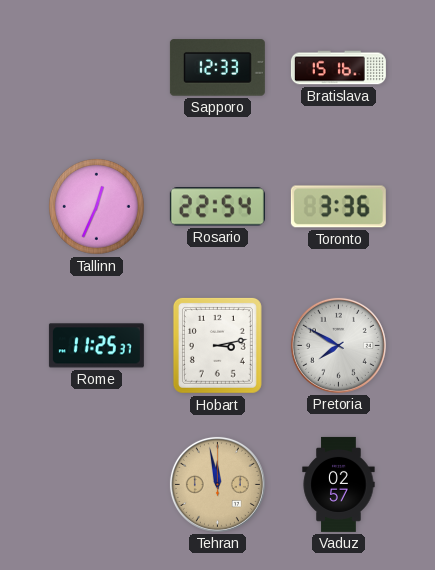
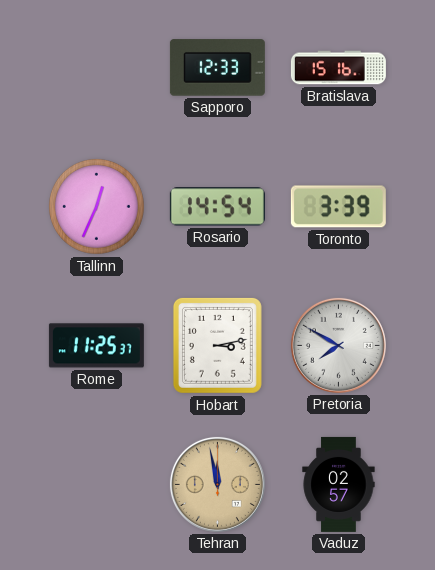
Rosario: 22:54 -> 14:54
Toronto: 3:36 -> 3:39
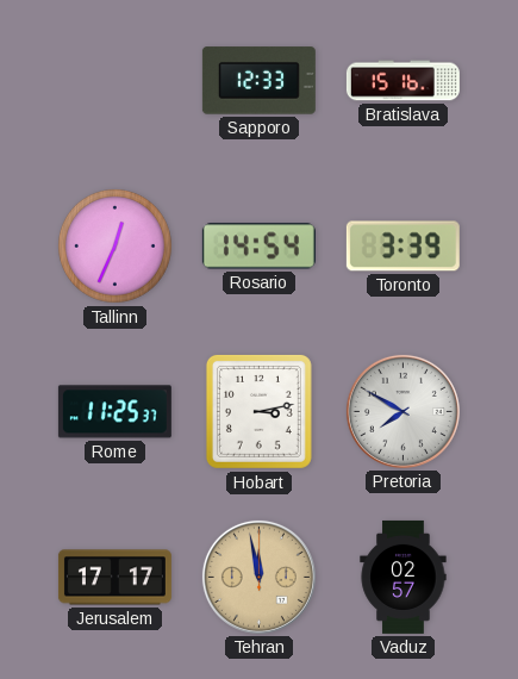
Jerusalem: none -> 17:17
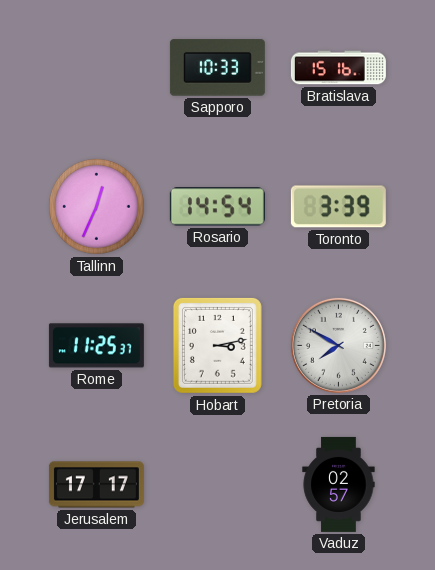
Sapporo: 12:33 -> 10:33
Tehran: 11:58 -> none
